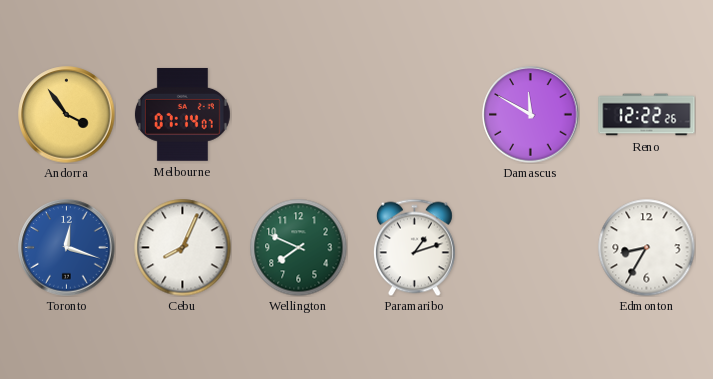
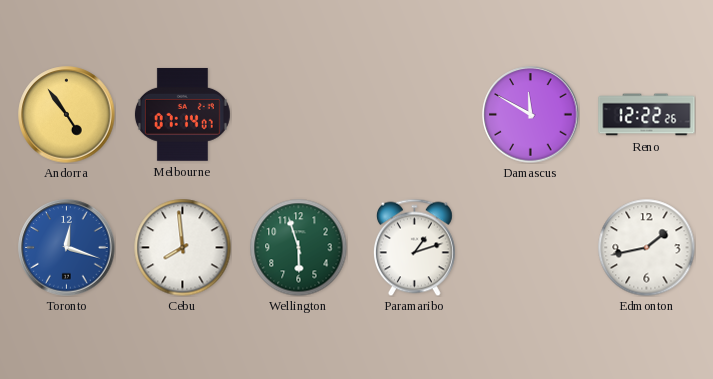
Andorra: 3:54 -> 4:54
Cebu: 8:04 -> 7:59
Wellington: 7:49 -> 5:57
Edmonton: 8:35 -> 1:43
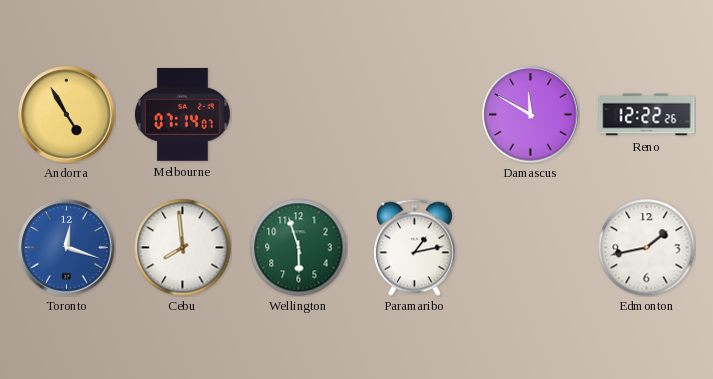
Andorra: 4:54 -> 4:55
Paramaribo: 1:12 -> 1:13
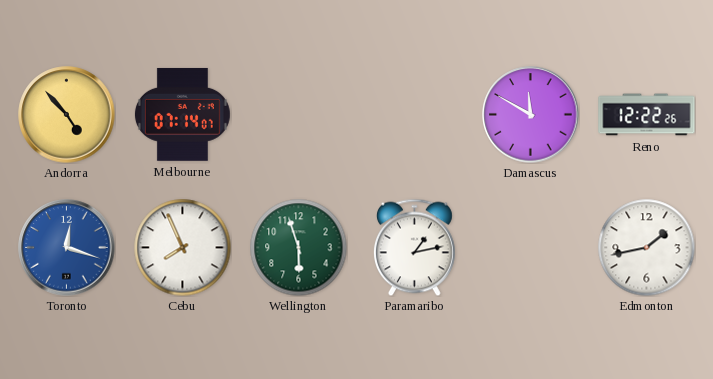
Andorra: 4:55 -> 4:53
Cebu: 7:59 -> 7:56
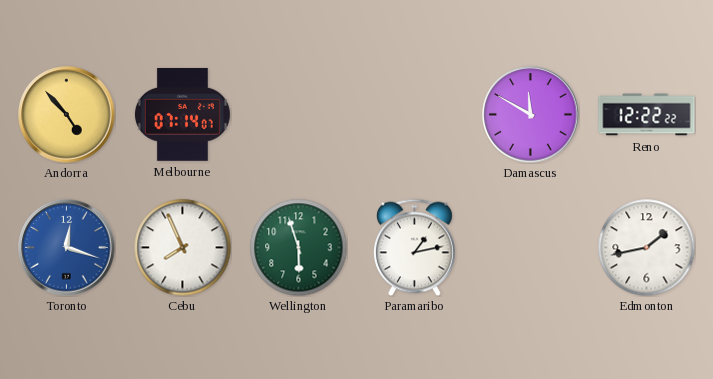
Reno: 12:22:26 -> 12:22:22
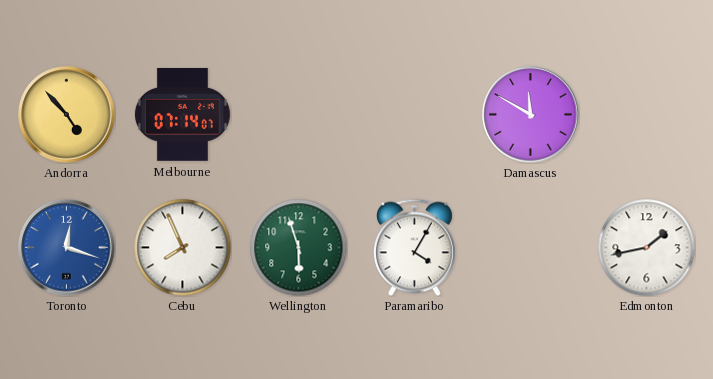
Reno: 12:22 -> none
Paramaribo: 1:13 -> 4:05
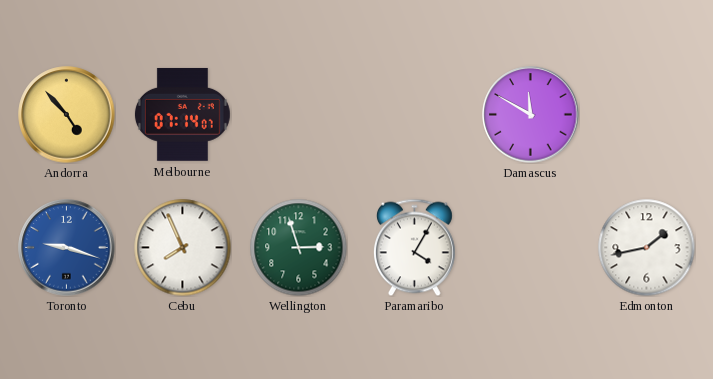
Toronto: 12:18 -> 9:18
Wellington: 5:57 -> 2:57
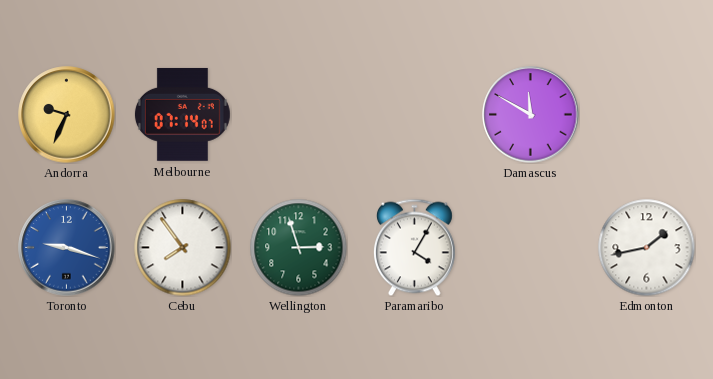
Andorra: 4:53 -> 9:34
Cebu: 7:56 -> 7:54
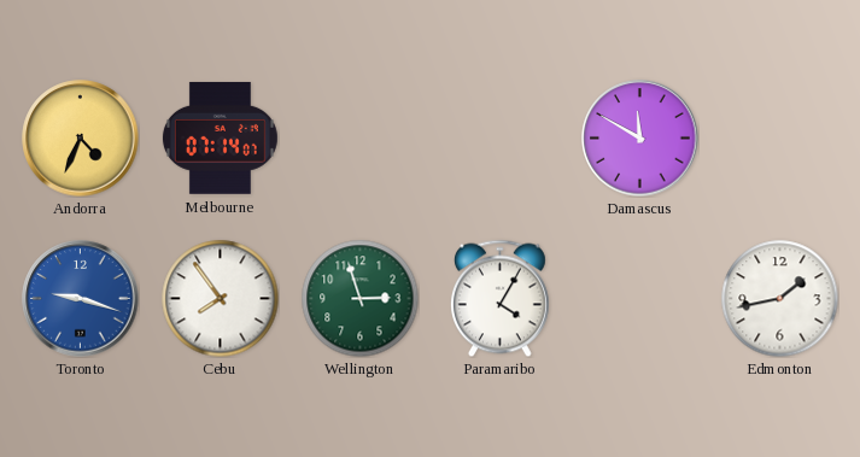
Andorra: 9:34 -> 4:34
